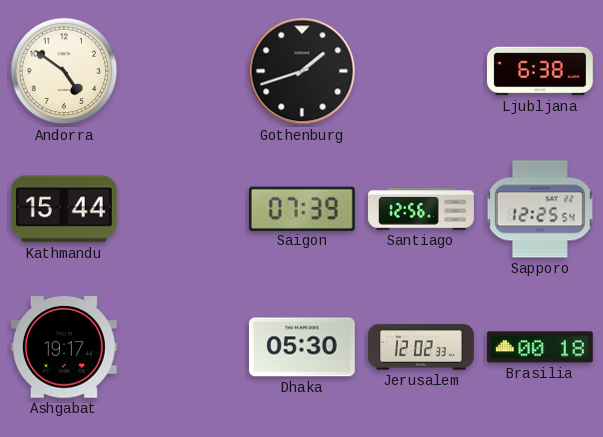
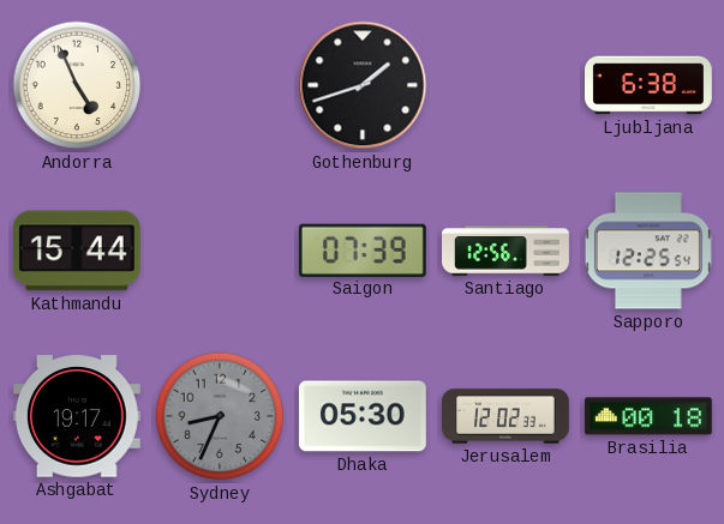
Andorra: 4:51 -> 4:56
Sydney: none -> 8:34
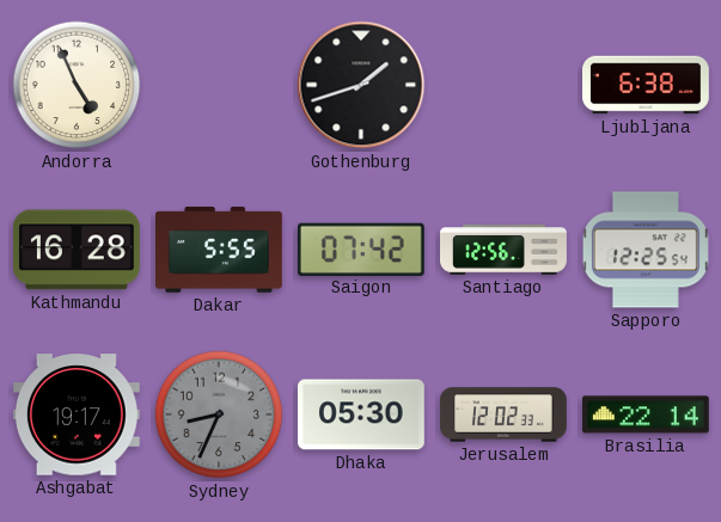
Kathmandu: 15:44 -> 16:28
Dakar: none -> 5:55
Saigon: 07:39 -> 07:42
Brasilia: 00:18 -> 22:14
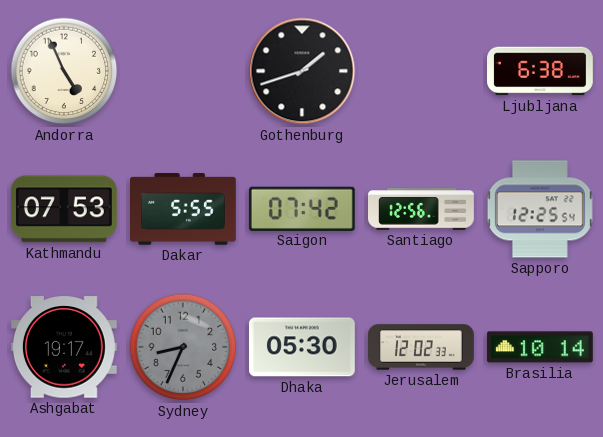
Kathmandu: 16:28 -> 07:53
Brasilia: 22:14 -> 10:14
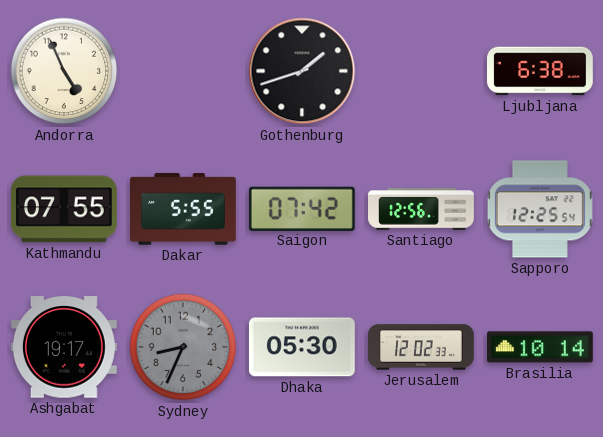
Kathmandu: 07:53 -> 07:55
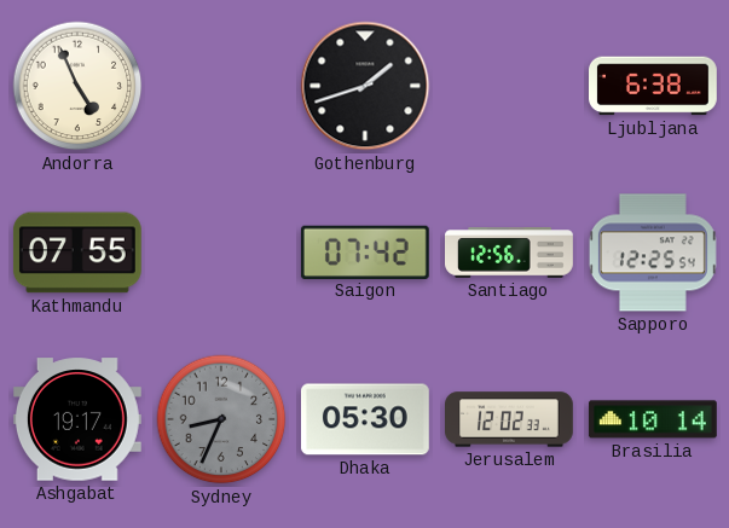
Dakar: 5:55 -> none
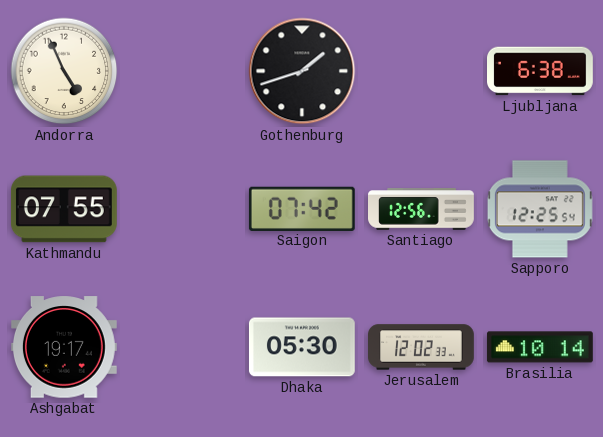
Sydney: 8:34 -> none
